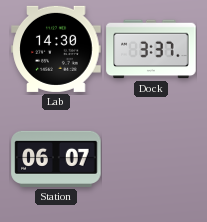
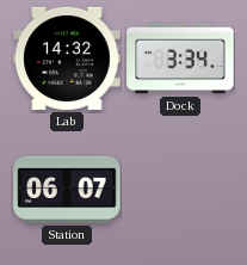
Lab: 14:30 -> 14:32
Dock: 3:37 -> 3:34
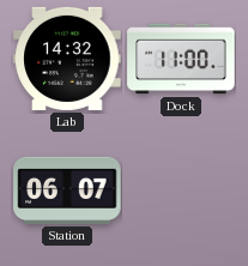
Dock: 3:34 -> 11:00
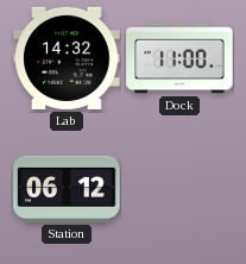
Station: 06:07 -> 06:12
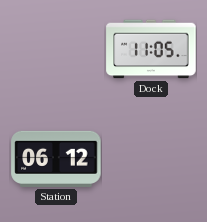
Lab: 14:32 -> none
Dock: 11:00 -> 11:05
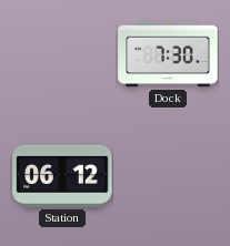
Dock: 11:05 -> 7:30
